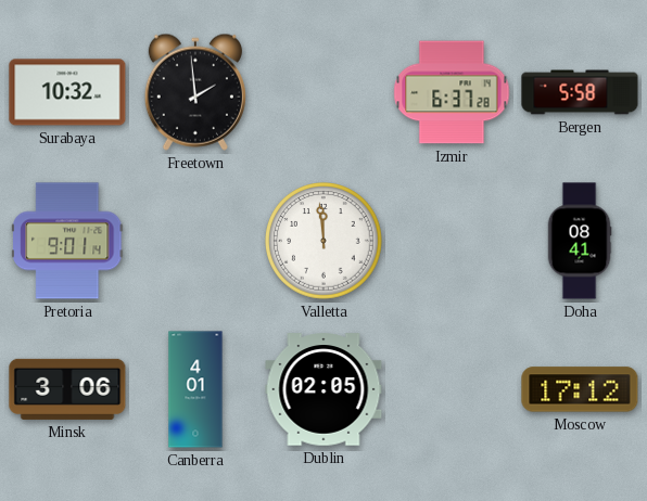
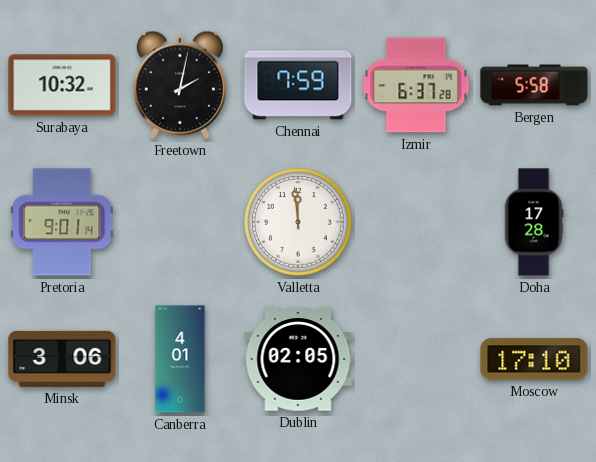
Freetown: 1:59 -> 2:02
Chennai: none -> 7:59
Doha: 08:41 -> 17:28
Moscow: 17:12 -> 17:10
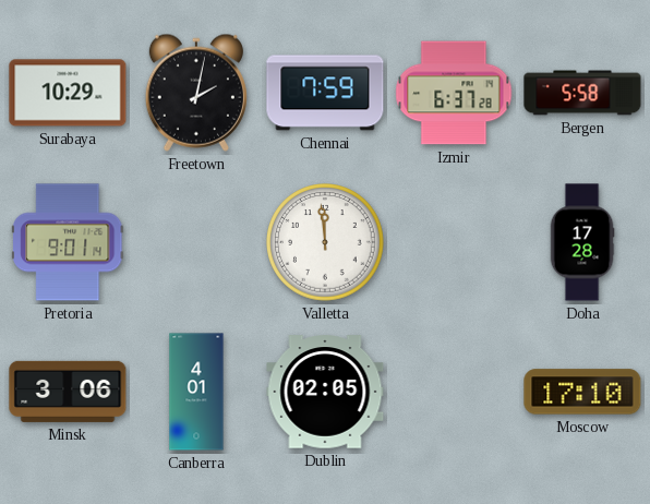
Surabaya: 10:32 -> 10:29
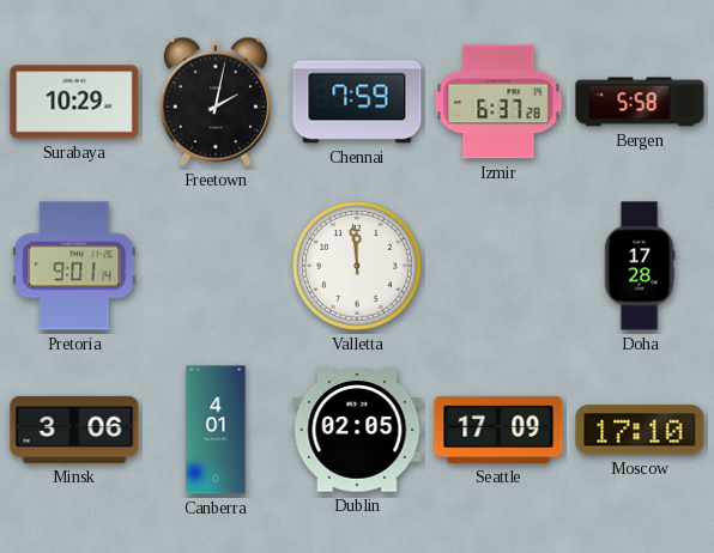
Seattle: none -> 17:09
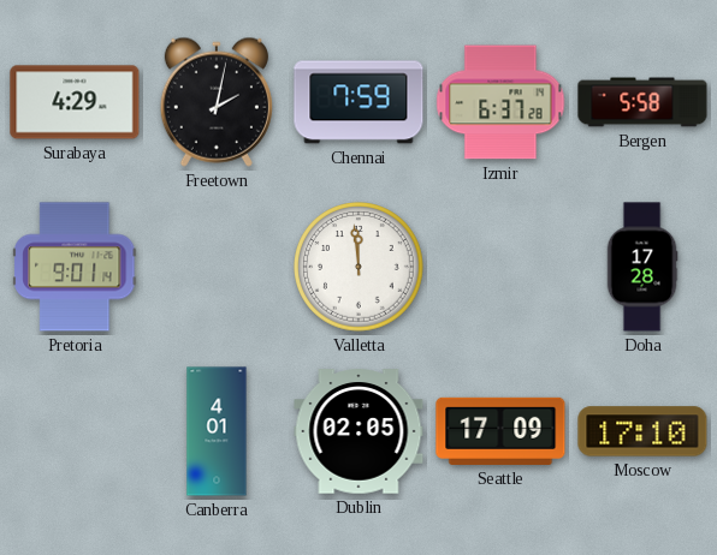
Surabaya: 10:29 -> 4:29
Minsk: 3:06 -> none
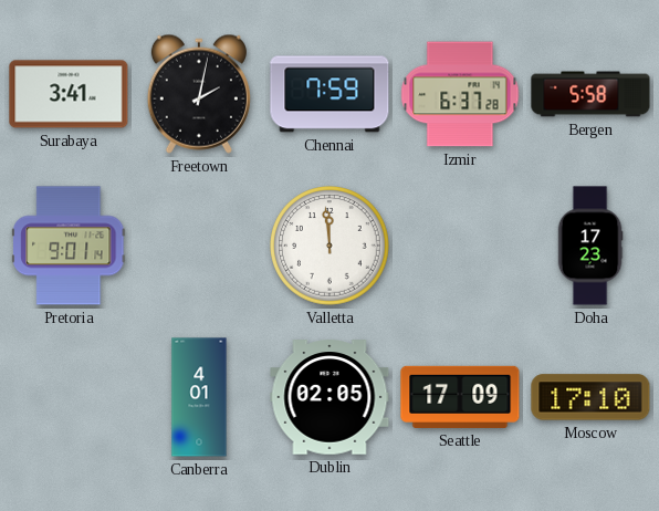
Surabaya: 4:29 -> 3:41
Doha: 17:28 -> 17:23
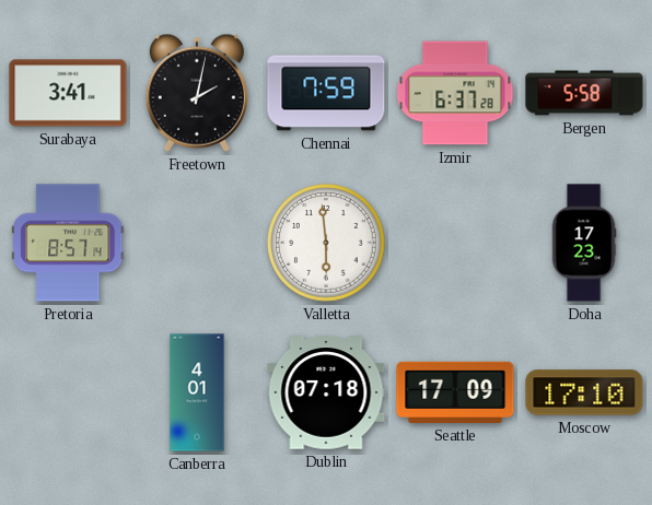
Pretoria: 9:01 -> 8:57
Valletta: 11:59 -> 5:59
Dublin: 02:05 -> 07:18
